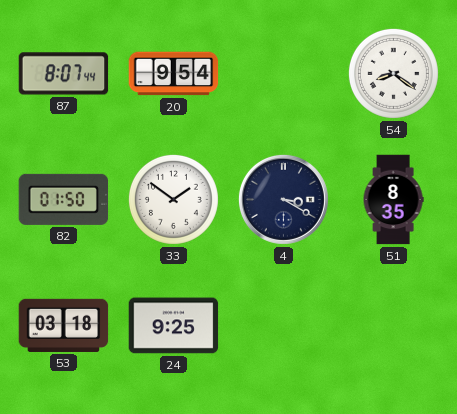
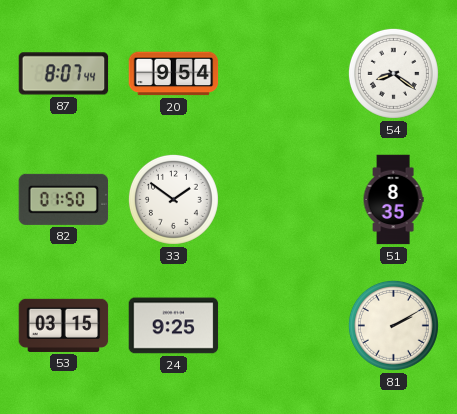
4: 3:20 -> none
53: 03:18 -> 03:15
81: none -> 2:10
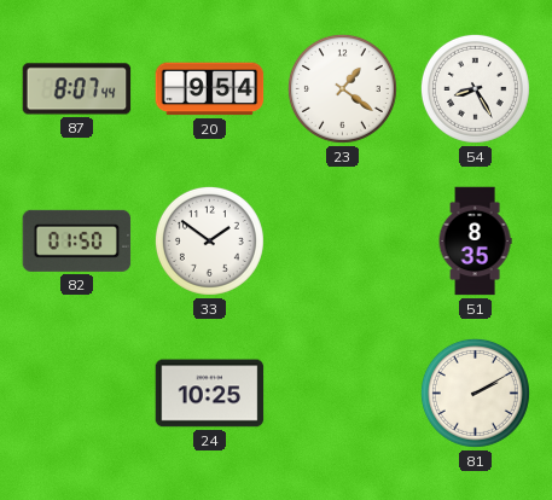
23: none -> 1:21
54: 8:21 -> 8:25
53: 03:15 -> none
24: 9:25 -> 10:25
